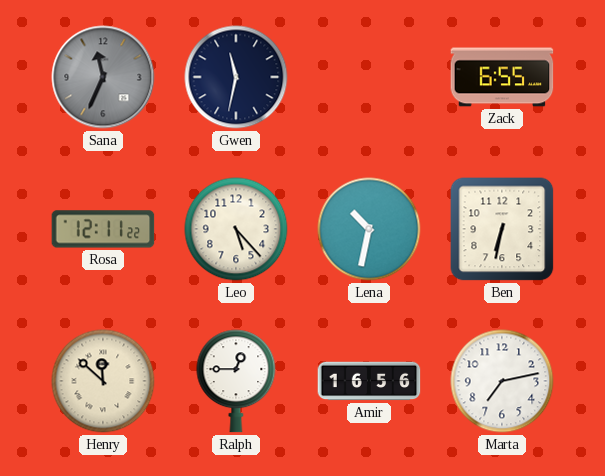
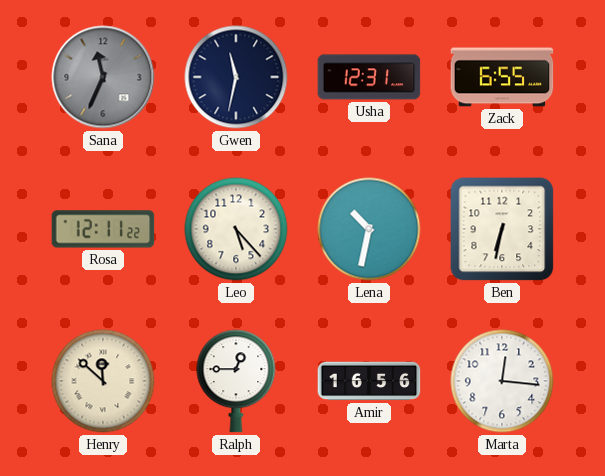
Usha: none -> 12:31
Marta: 7:13 -> 12:16
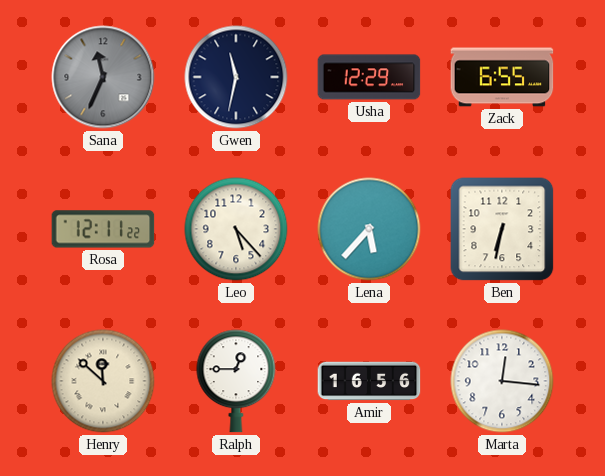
Usha: 12:31 -> 12:29
Lena: 10:32 -> 5:37
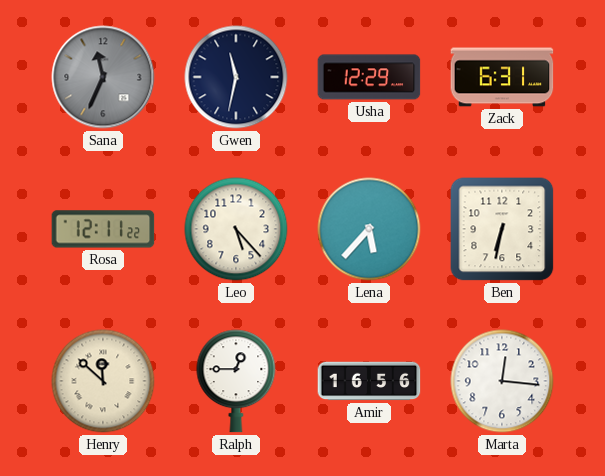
Zack: 6:55 -> 6:31
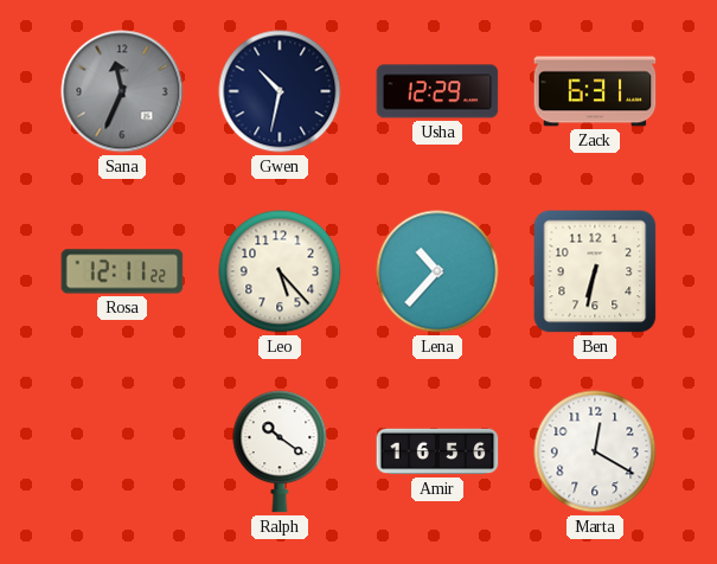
Gwen: 11:32 -> 10:32
Lena: 5:37 -> 10:37
Henry: 11:52 -> none
Ralph: 12:45 -> 10:21
Marta: 12:16 -> 12:20
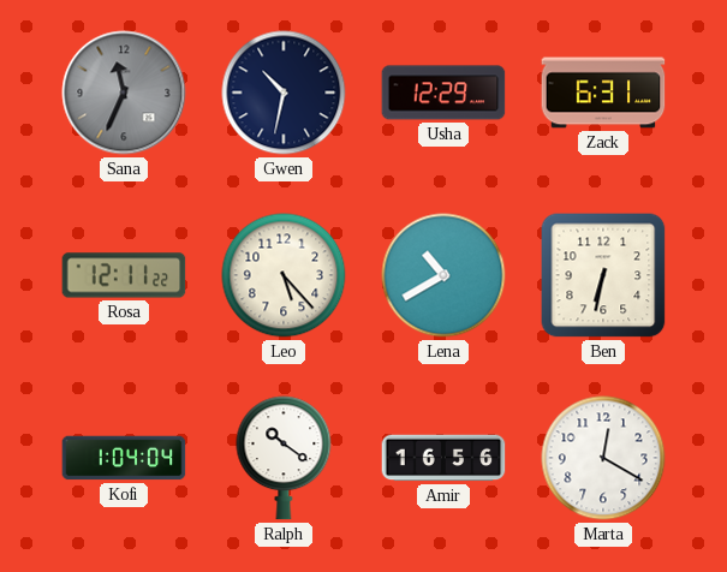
Lena: 10:37 -> 10:40
Kofi: none -> 1:04
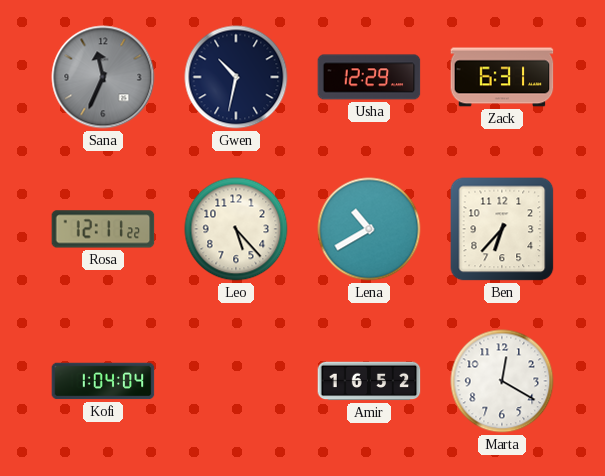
Ben: 6:32 -> 6:37
Ralph: 10:21 -> none
Amir: 16:56 -> 16:52
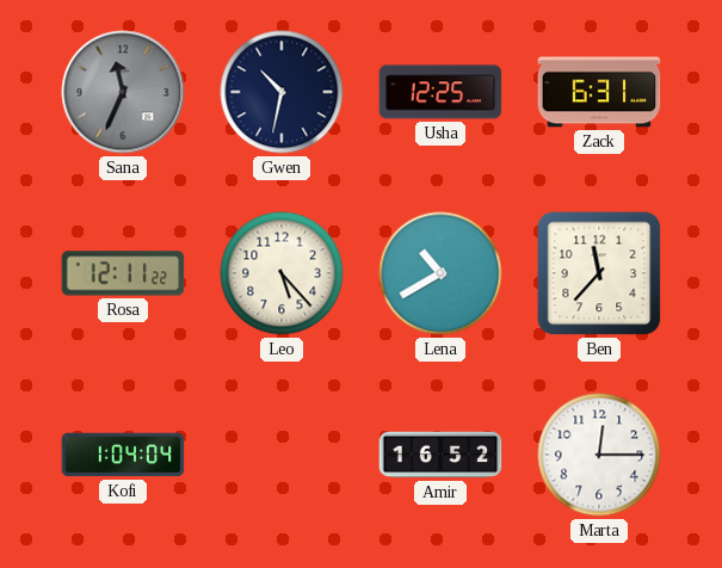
Usha: 12:29 -> 12:25
Ben: 6:37 -> 11:37
Marta: 12:20 -> 12:15
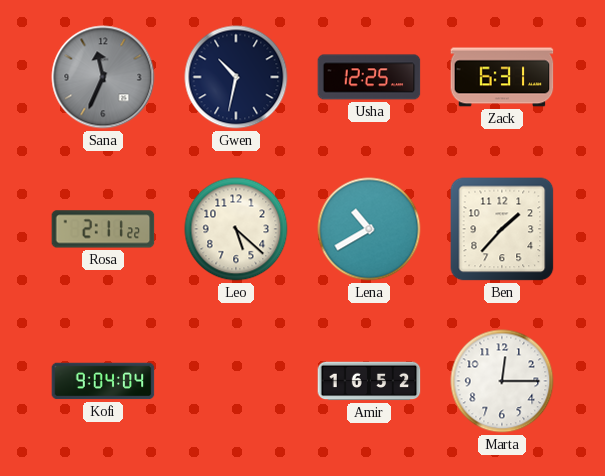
Rosa: 12:11 -> 2:11
Leo: 5:23 -> 5:22
Ben: 11:37 -> 1:37
Kofi: 1:04 -> 9:04
